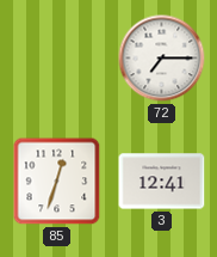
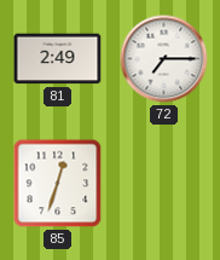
81: none -> 2:49
3: 12:41 -> none
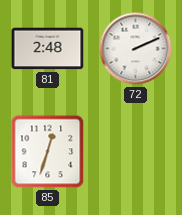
81: 2:49 -> 2:48
72: 7:15 -> 2:11
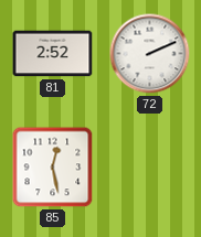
81: 2:48 -> 2:52
85: 12:33 -> 12:28
